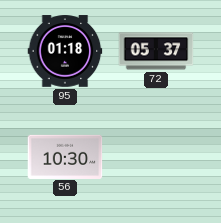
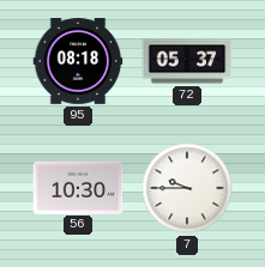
95: 01:18 -> 08:18
7: none -> 9:45
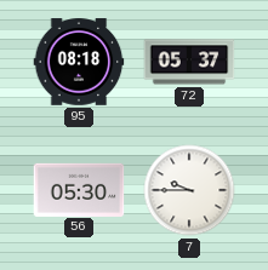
56: 10:30 -> 05:30
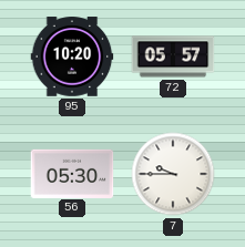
95: 08:18 -> 10:20
72: 05:37 -> 05:57
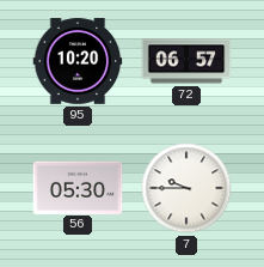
72: 05:57 -> 06:57
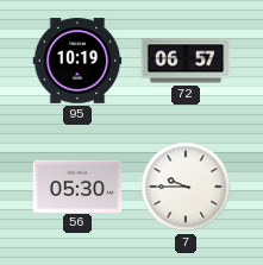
95: 10:20 -> 10:19
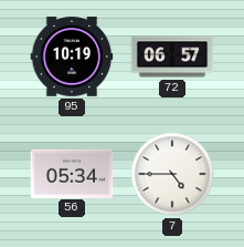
56: 05:30 -> 05:34
7: 9:45 -> 4:45
